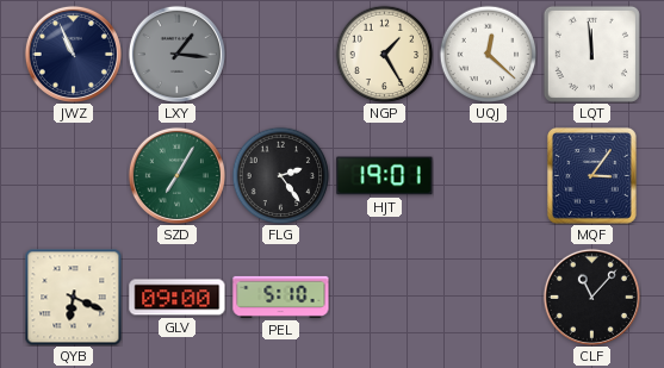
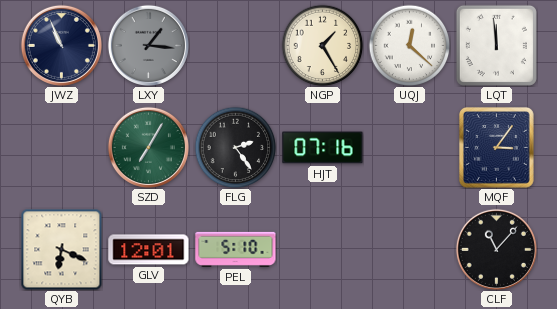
HJT: 19:01 -> 07:16
GLV: 09:00 -> 12:01
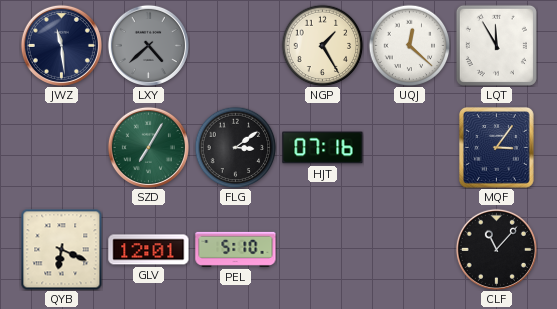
JWZ: 10:56 -> 11:29
LXY: 1:16 -> 4:38
LQT: 11:59 -> 11:55
FLG: 2:24 -> 3:09
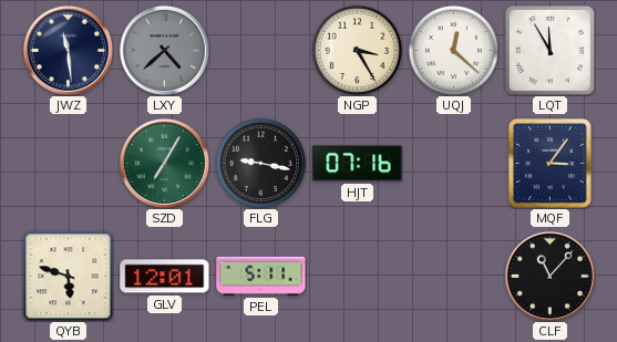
NGP: 1:25 -> 3:25
FLG: 3:09 -> 9:17
QYB: 6:19 -> 5:48
PEL: 5:10 -> 5:11
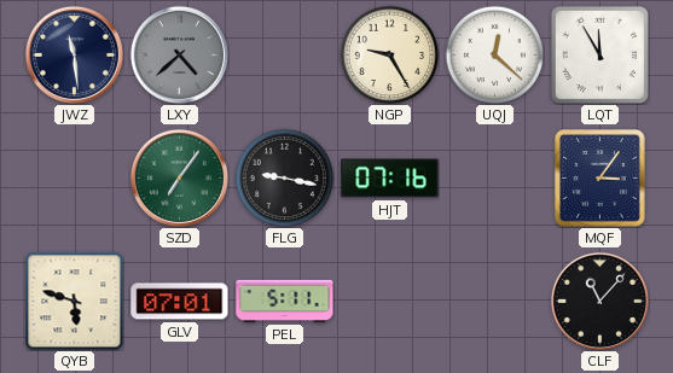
NGP: 3:25 -> 9:25
SZD: 7:05 -> 7:06
GLV: 12:01 -> 07:01
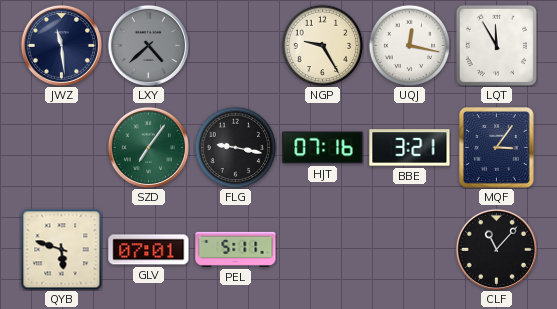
UQJ: 12:22 -> 12:17
BBE: none -> 3:21
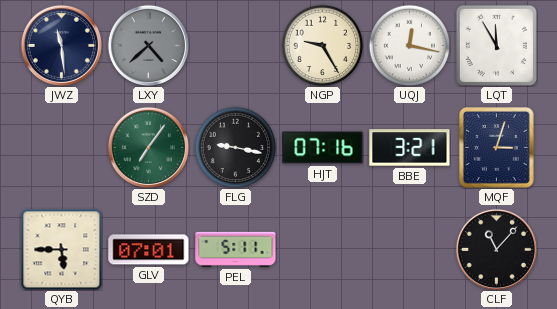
MQF: 3:06 -> 3:03
QYB: 5:48 -> 5:45
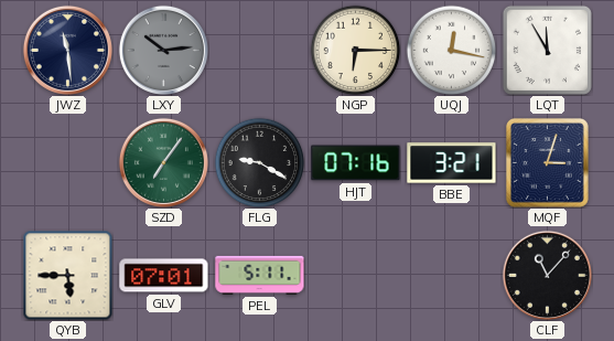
LXY: 4:38 -> 10:14
NGP: 9:25 -> 6:15
FLG: 9:17 -> 9:20
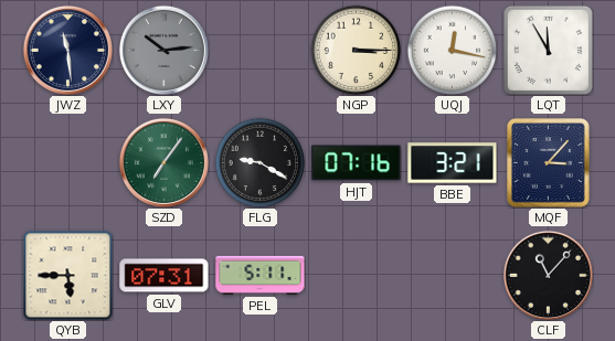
NGP: 6:15 -> 3:15
MQF: 3:03 -> 3:07
GLV: 07:01 -> 07:31
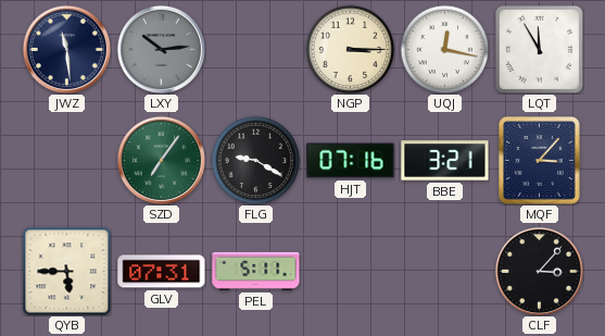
CLF: 11:07 -> 3:07
